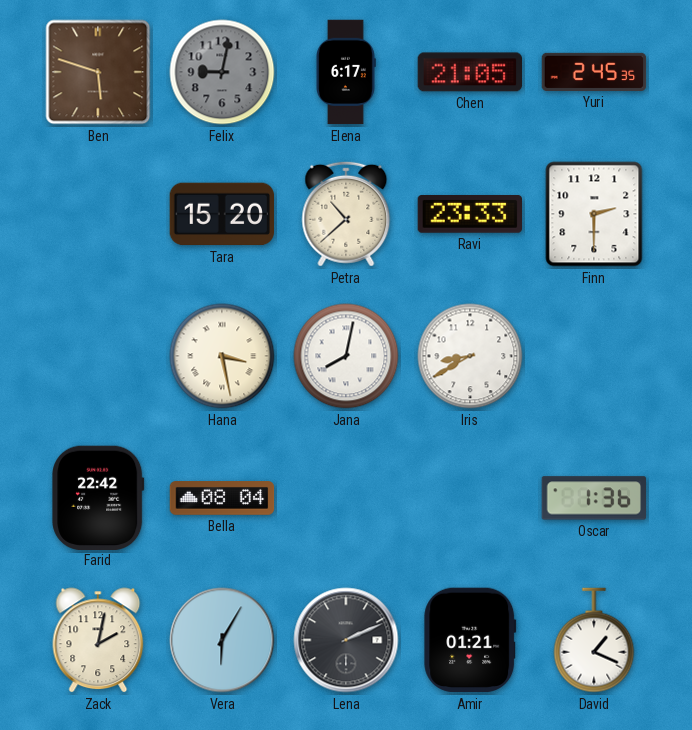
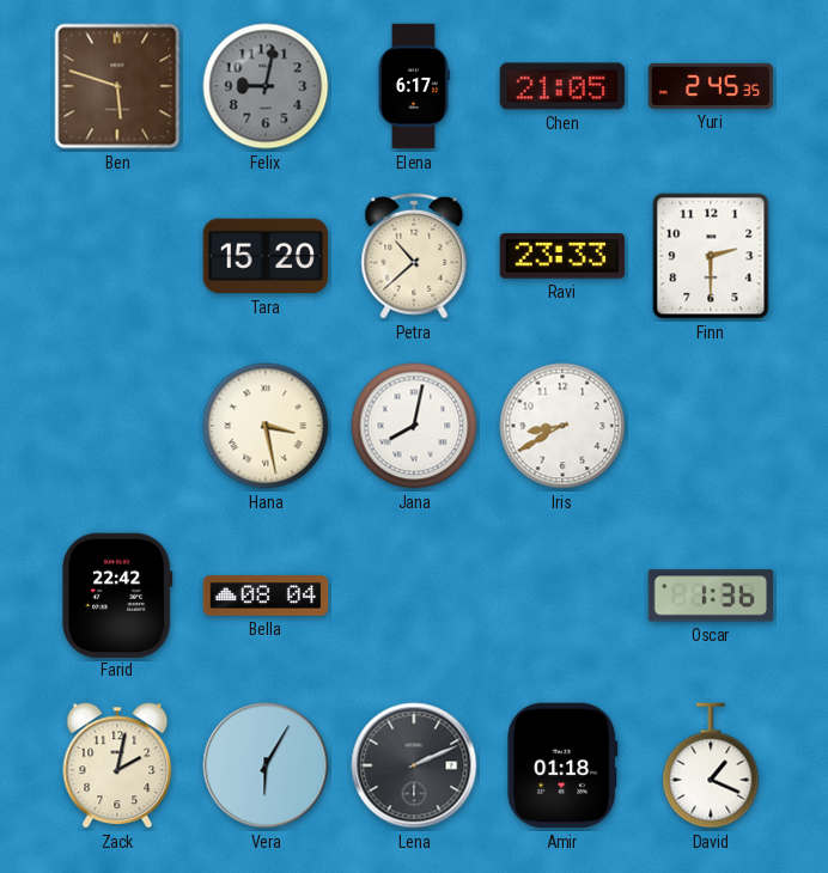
Amir: 01:21 -> 01:18
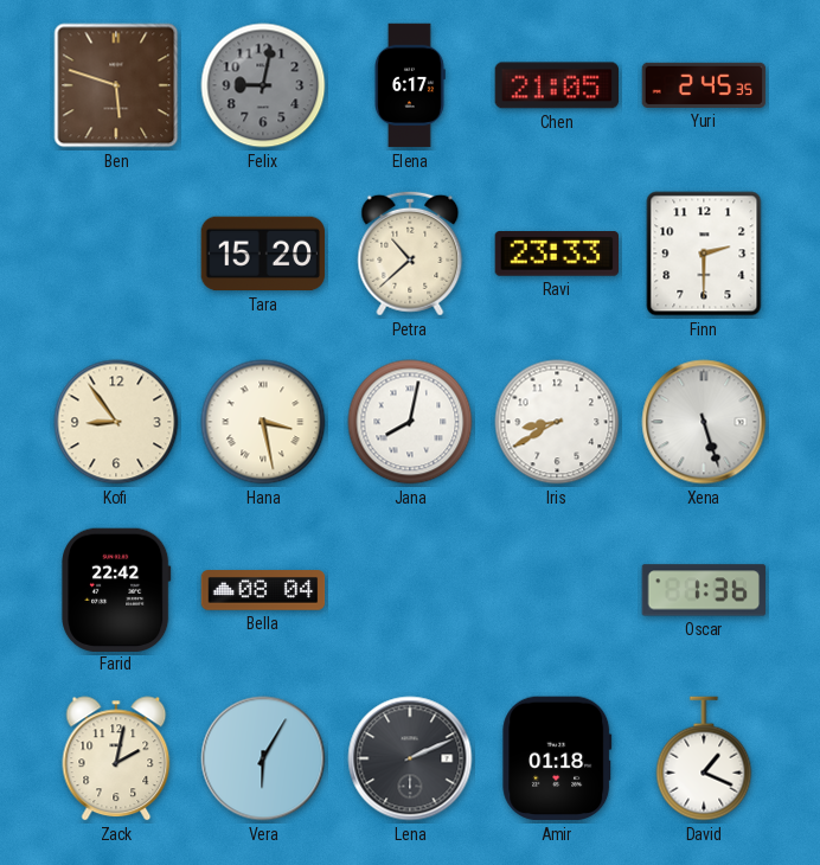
Kofi: none -> 8:54
Xena: none -> 5:27
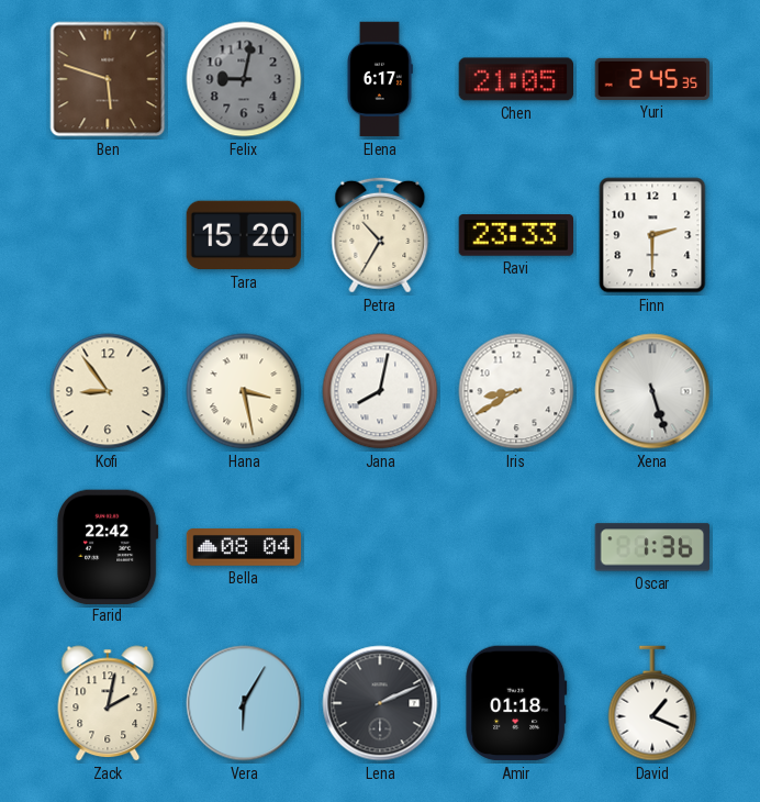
Petra: 10:38 -> 10:35
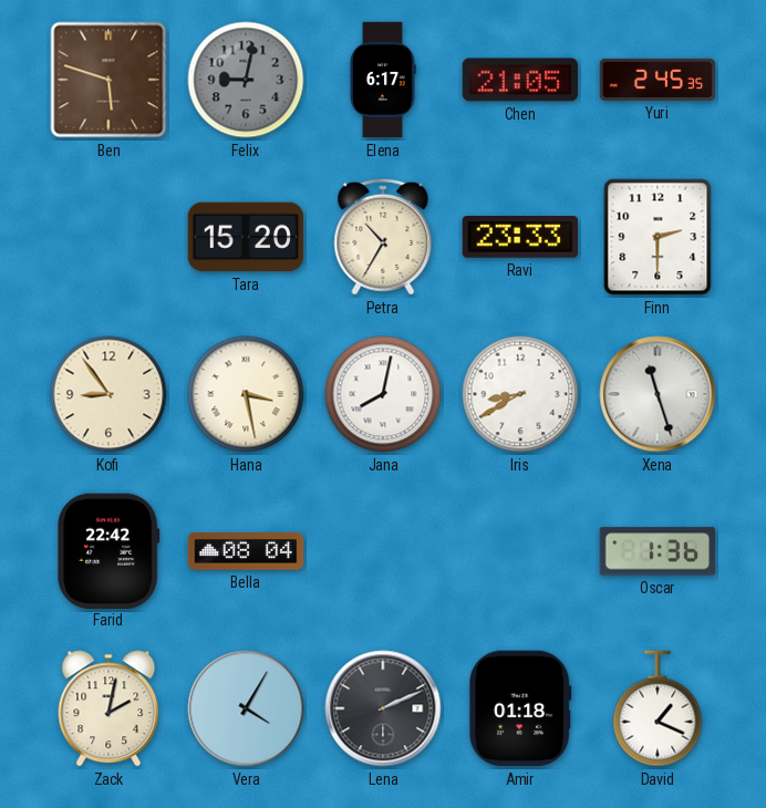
Xena: 5:27 -> 11:27
Vera: 6:05 -> 4:05
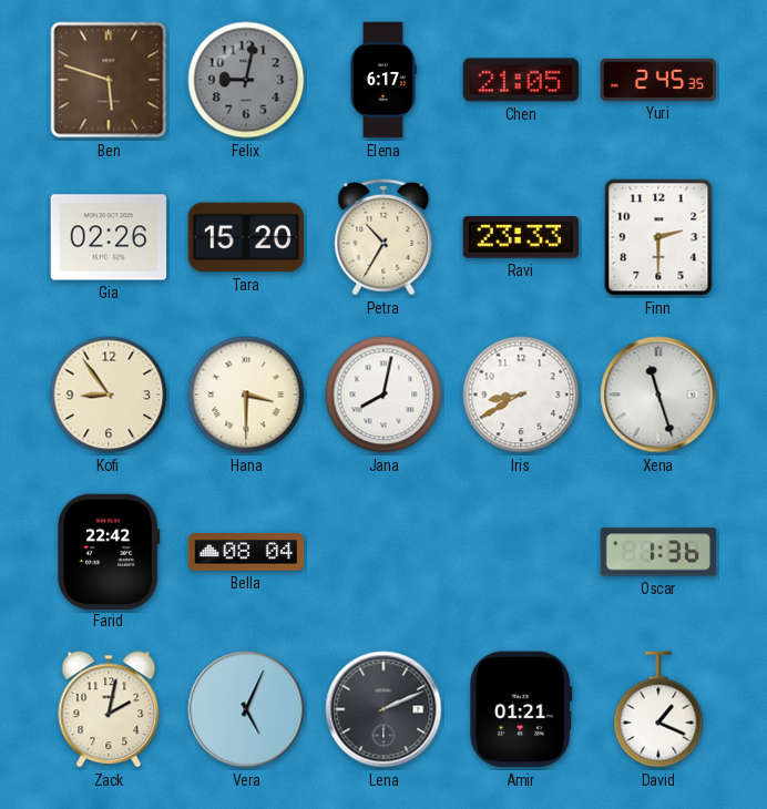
Gia: none -> 02:26
Hana: 3:28 -> 3:30
Vera: 4:05 -> 5:04
Amir: 01:18 -> 01:21
